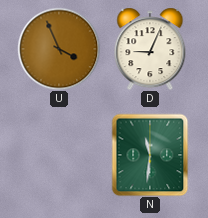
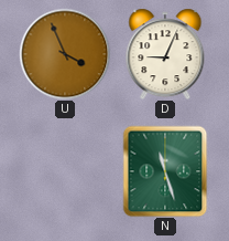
N: 11:31 -> 11:27
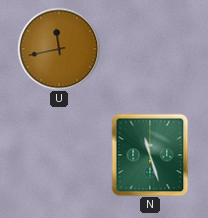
U: 3:56 -> 11:43
D: 9:04 -> none
